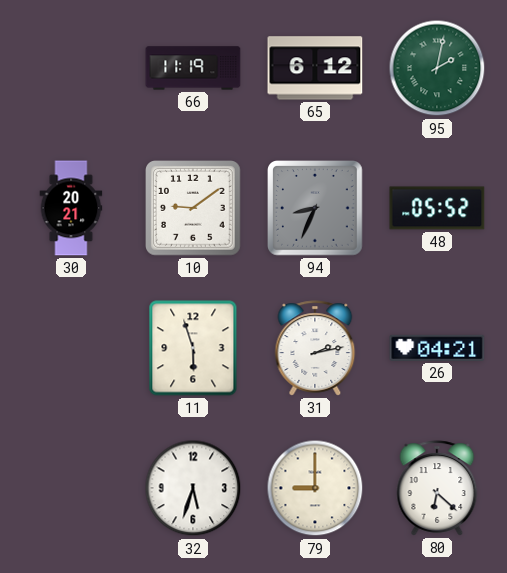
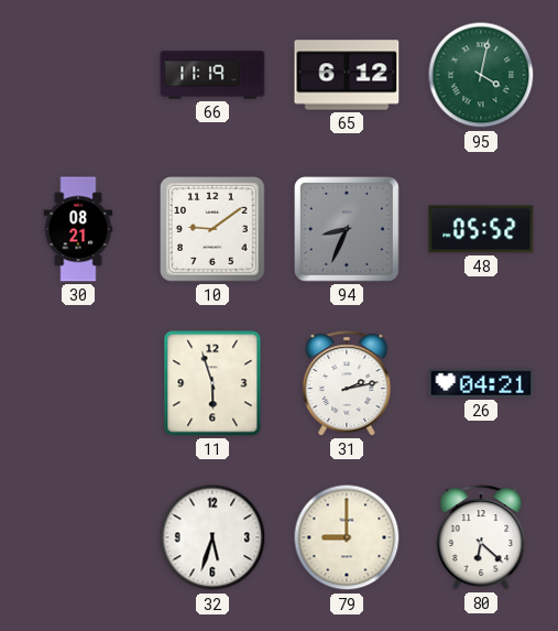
95: 2:02 -> 4:02
30: 20:21 -> 08:21
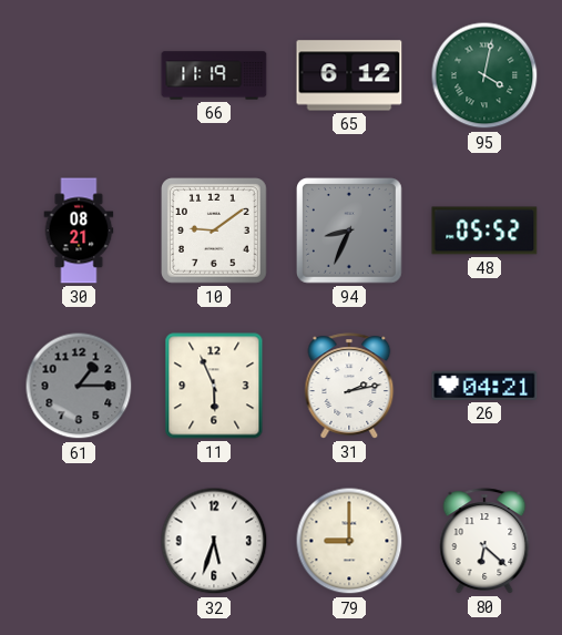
61: none -> 1:15
11: 5:57 -> 5:56
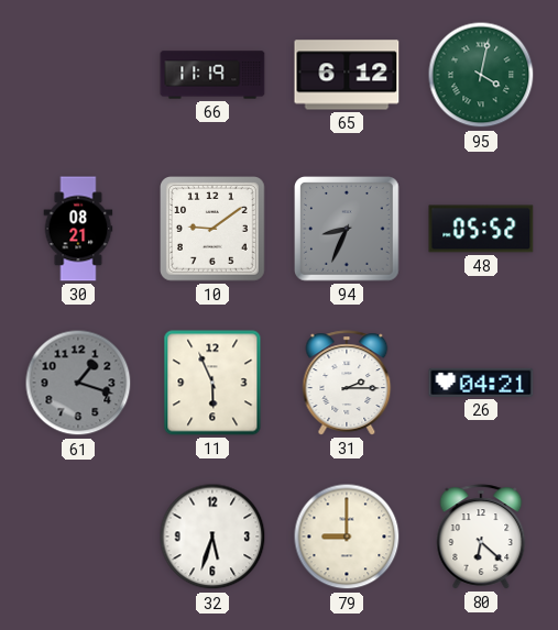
61: 1:15 -> 1:18
31: 2:13 -> 2:15
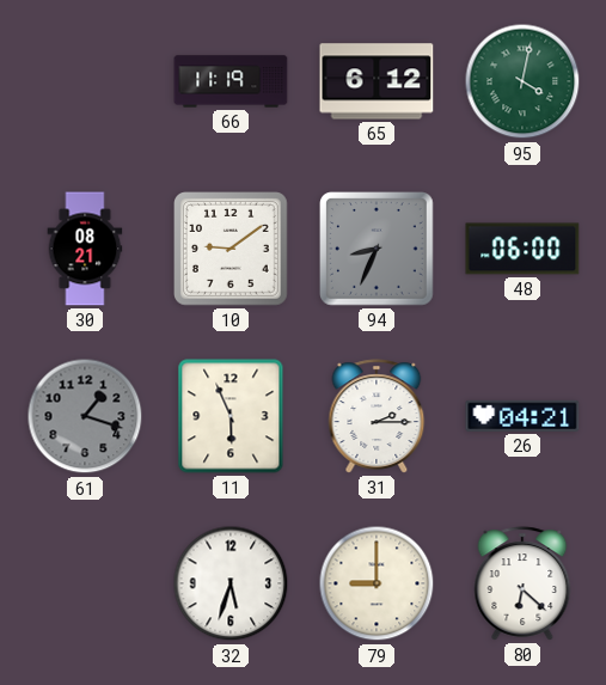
48: 05:52 -> 06:00
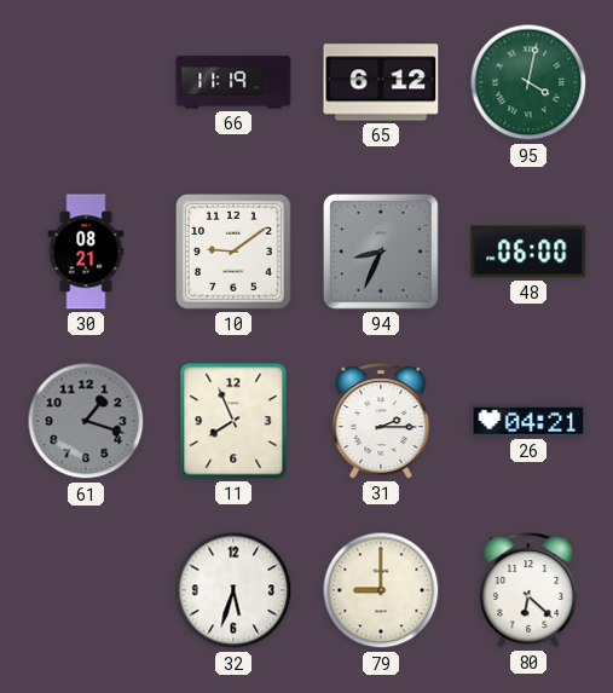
11: 5:56 -> 7:56
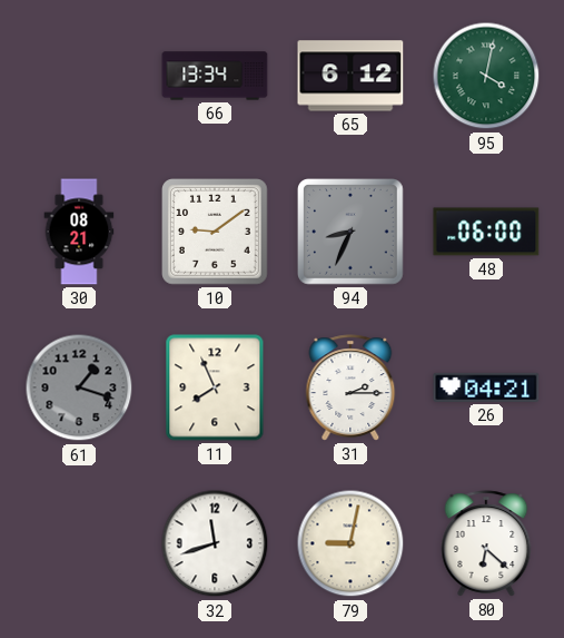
66: 11:19 -> 13:34
32: 5:33 -> 11:42
79: 9:00 -> 9:02
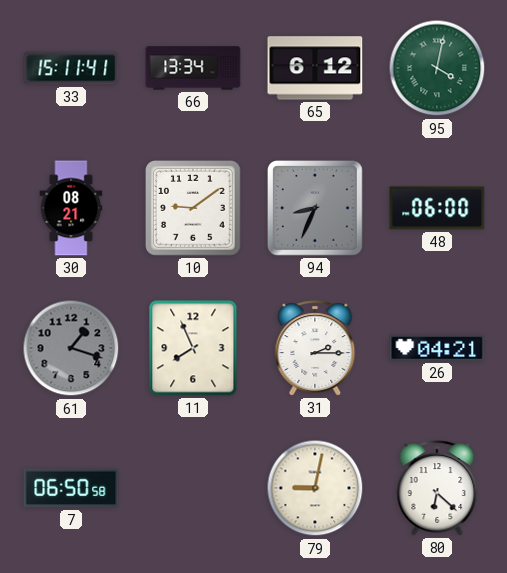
33: none -> 15:11
7: none -> 06:50
32: 11:42 -> none
